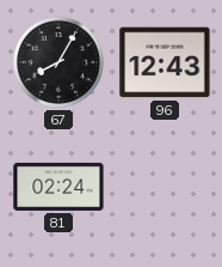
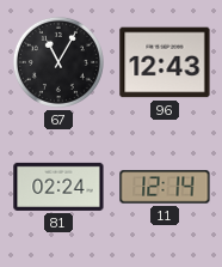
67: 8:05 -> 11:05
11: none -> 12:14
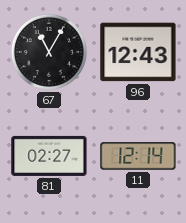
81: 02:24 -> 02:27
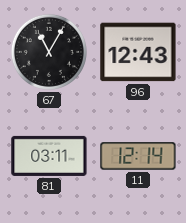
81: 02:27 -> 03:11
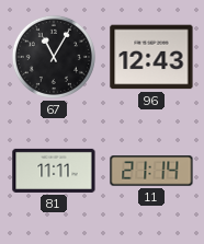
81: 03:11 -> 11:11
11: 12:14 -> 21:14
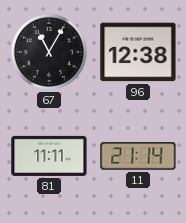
96: 12:43 -> 12:38
